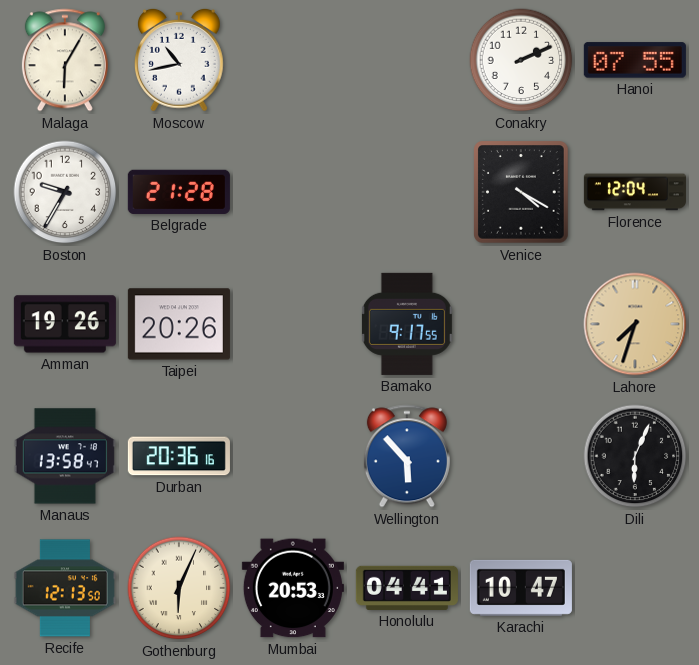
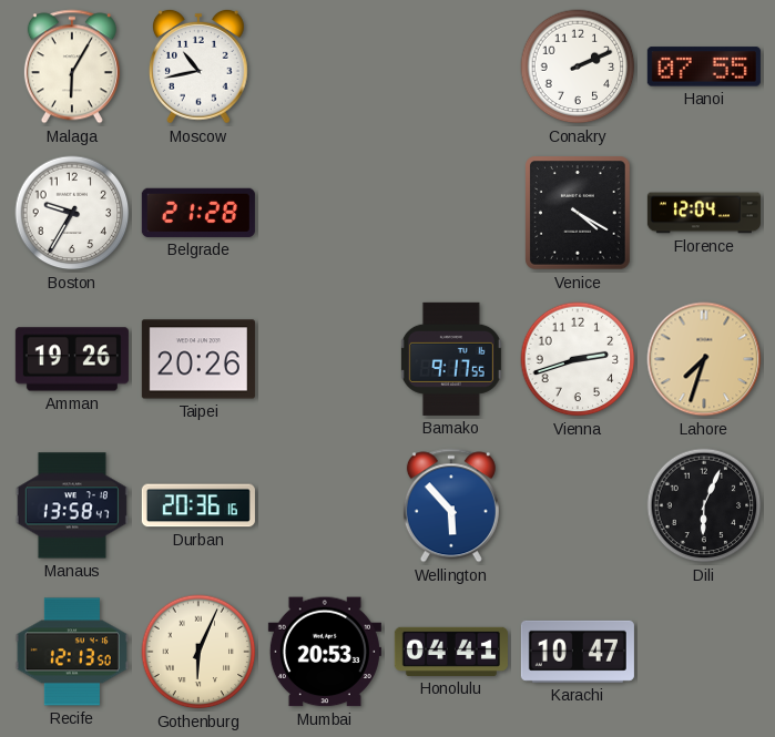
Vienna: none -> 2:42
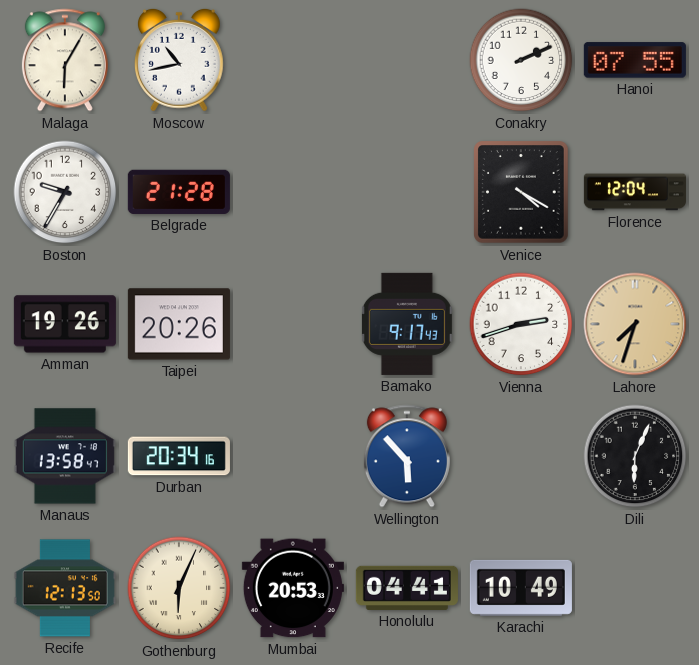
Bamako: 9:17:55 -> 9:17:43
Durban: 20:36 -> 20:34
Karachi: 10:47 -> 10:49
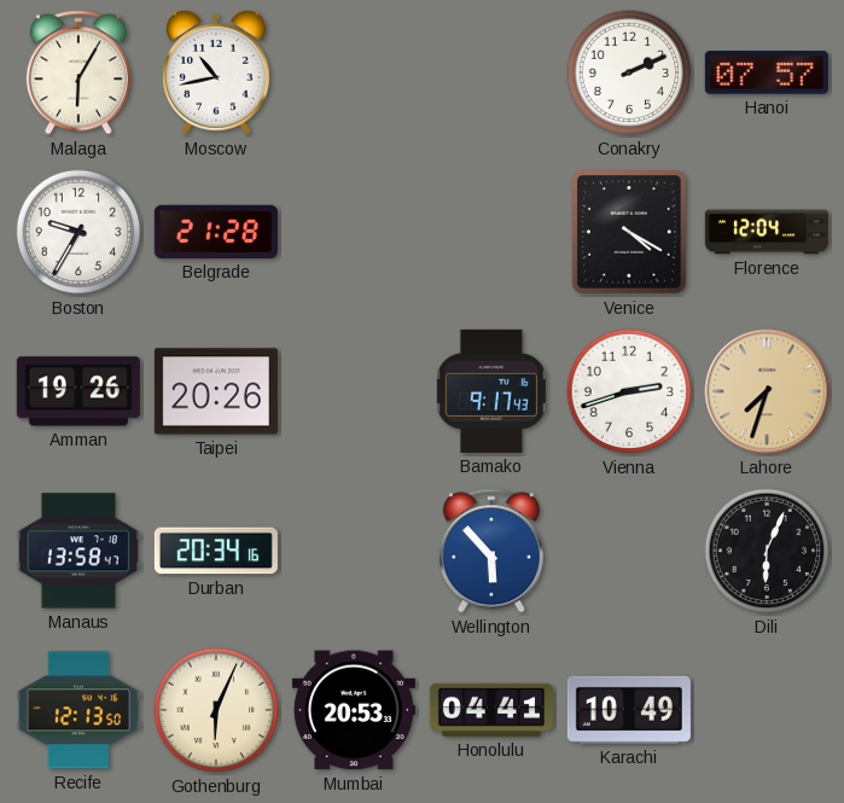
Hanoi: 07:55 -> 07:57
